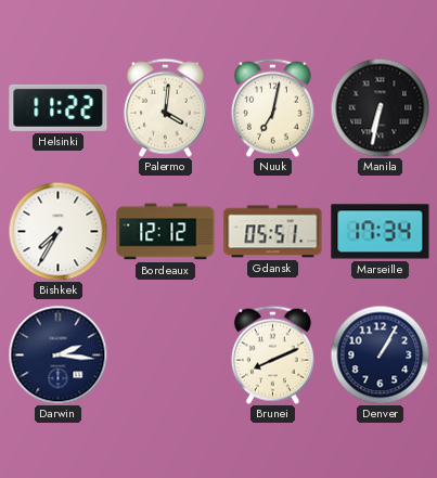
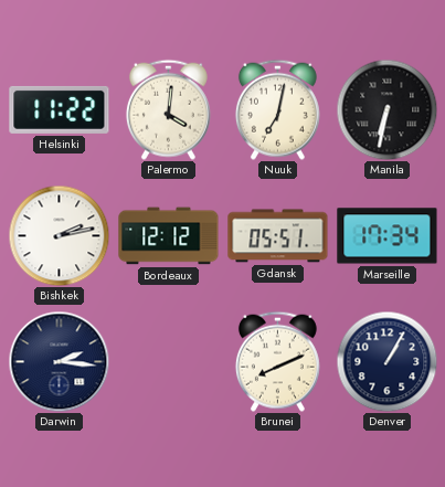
Bishkek: 7:35 -> 2:13
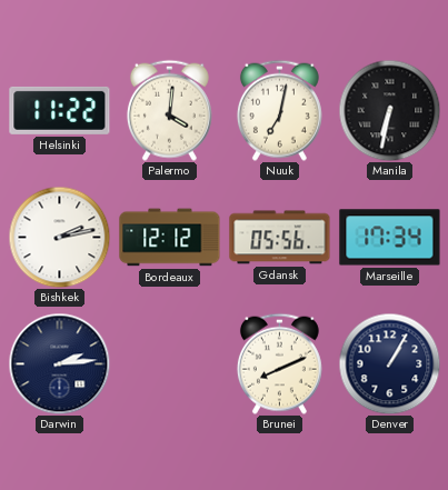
Gdansk: 05:51 -> 05:56
Darwin: 2:16 -> 2:14
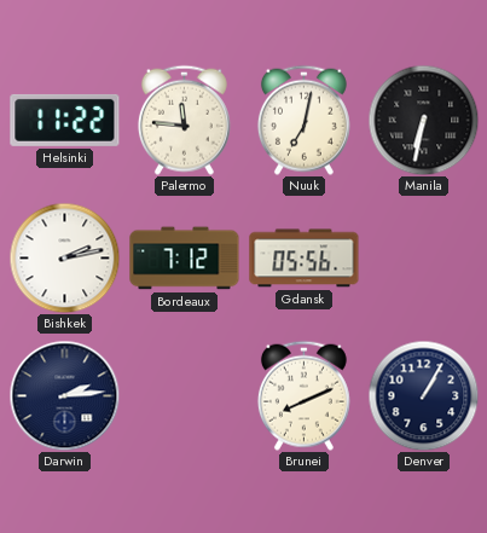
Palermo: 4:01 -> 11:46
Bordeaux: 12:12 -> 7:12
Marseille: 17:34 -> none
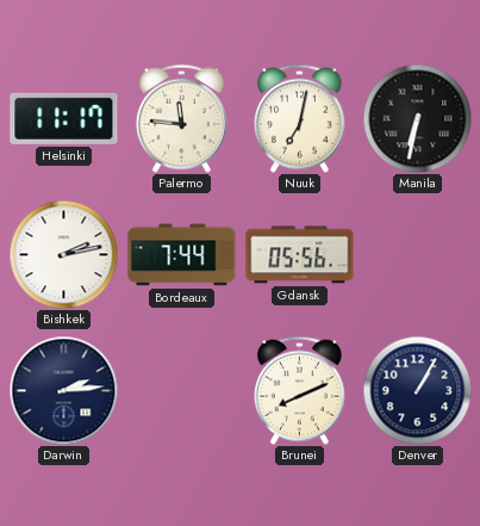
Helsinki: 11:22 -> 11:17
Bordeaux: 7:12 -> 7:44
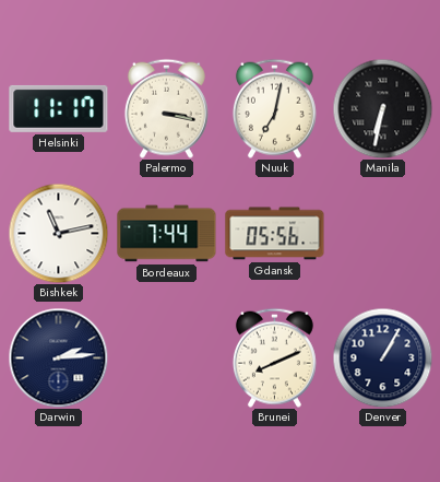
Palermo: 11:46 -> 3:17
Bishkek: 2:13 -> 11:13
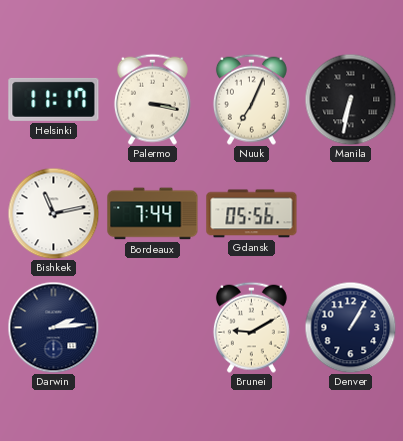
Nuuk: 7:02 -> 7:04
Brunei: 8:11 -> 9:10
